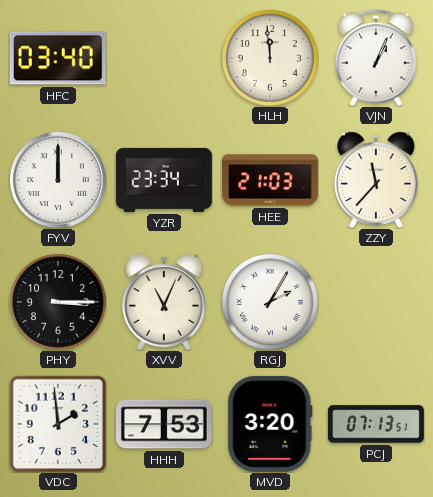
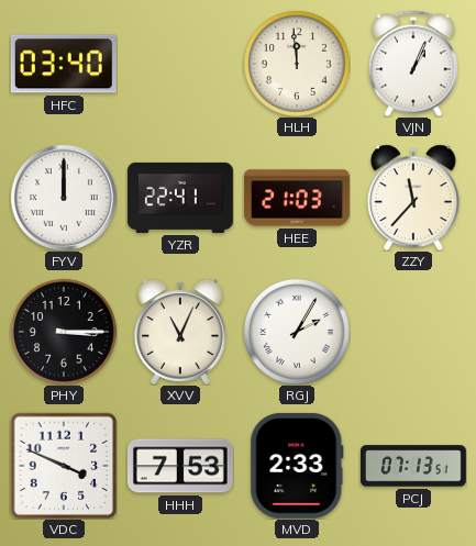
YZR: 23:34 -> 22:41
VDC: 1:59 -> 3:49
MVD: 3:20 -> 2:33
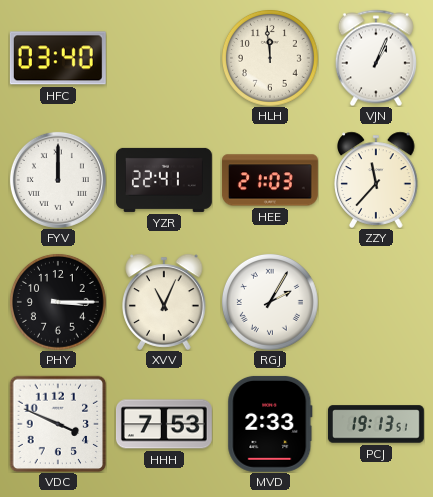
PCJ: 07:13 -> 19:13
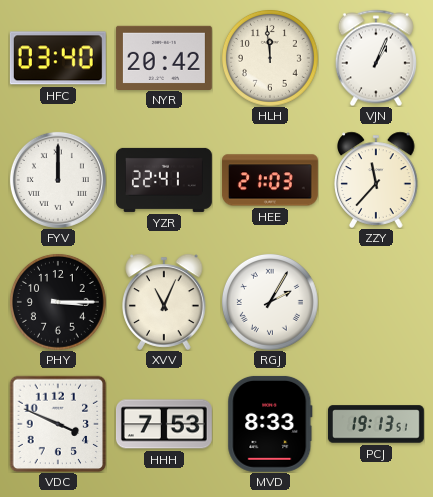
NYR: none -> 20:42
MVD: 2:33 -> 8:33
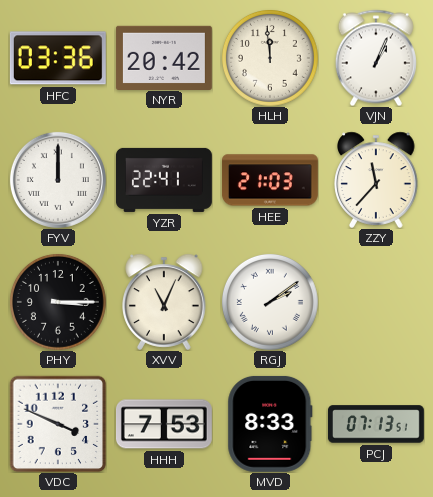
HFC: 03:40 -> 03:36
RGJ: 2:05 -> 2:09
PCJ: 19:13 -> 07:13
